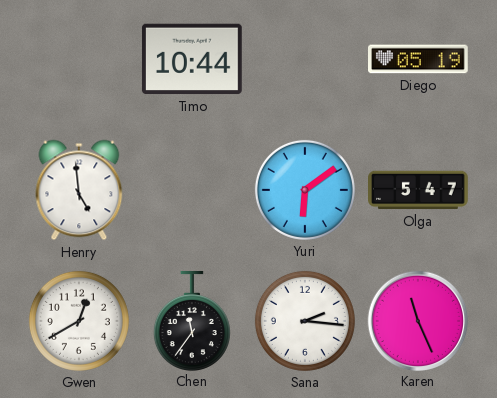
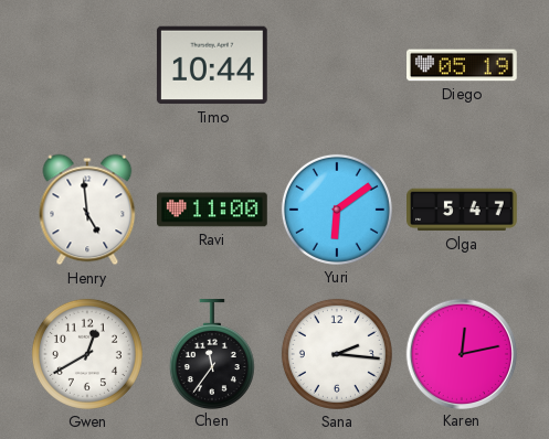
Ravi: none -> 11:00
Karen: 11:26 -> 12:13
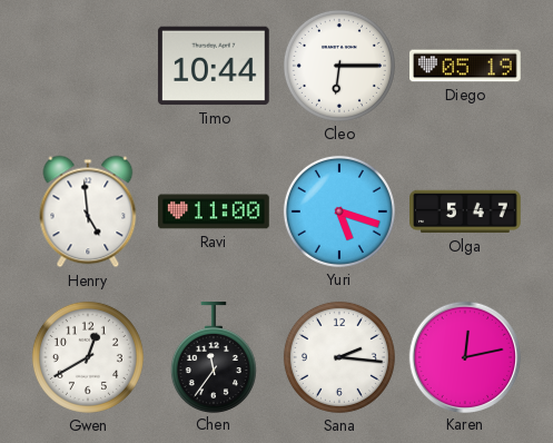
Cleo: none -> 6:15
Yuri: 6:09 -> 5:18
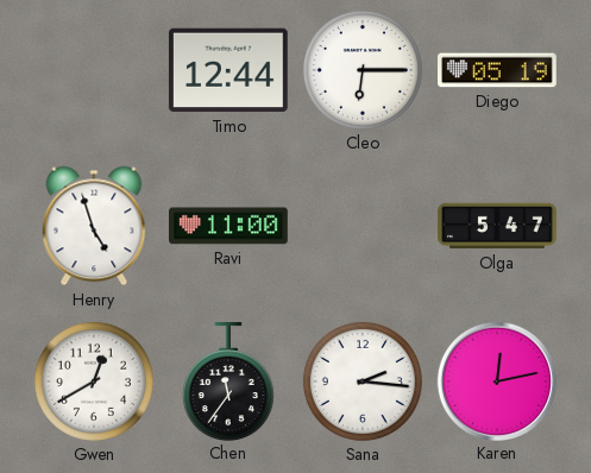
Timo: 10:44 -> 12:44
Henry: 4:59 -> 4:57
Yuri: 5:18 -> none
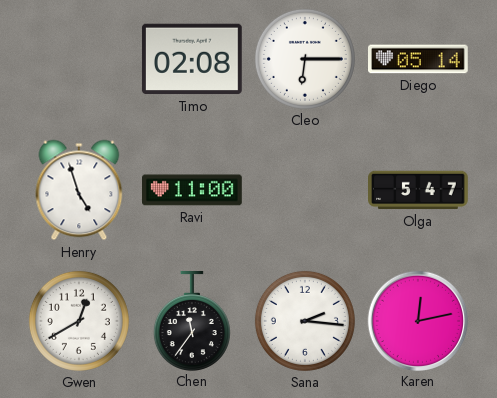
Timo: 12:44 -> 02:08
Diego: 05:19 -> 05:14
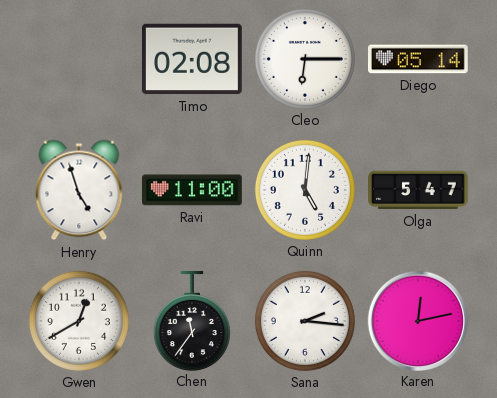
Quinn: none -> 5:01
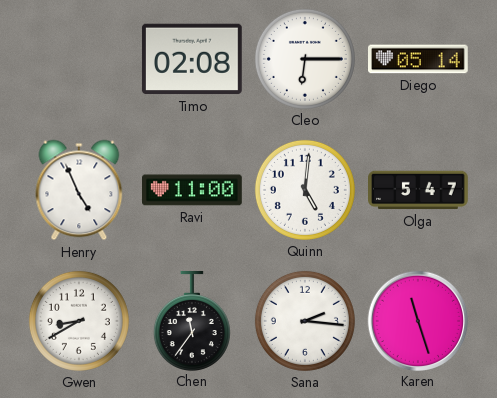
Henry: 4:57 -> 4:56
Gwen: 12:40 -> 8:40
Karen: 12:13 -> 11:27
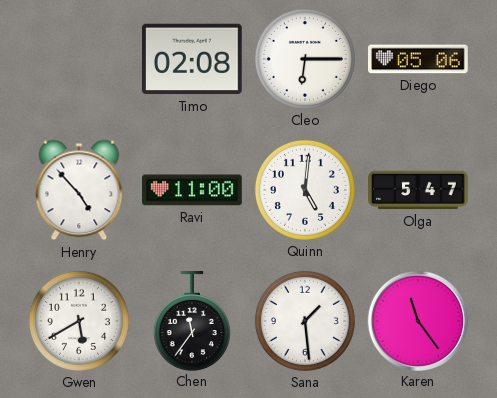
Diego: 05:14 -> 05:06
Henry: 4:56 -> 4:53
Gwen: 8:40 -> 5:40
Sana: 2:16 -> 1:29
Karen: 11:27 -> 11:24
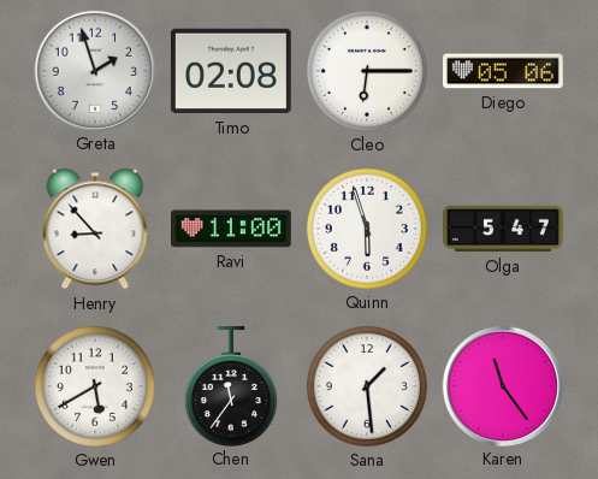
Greta: none -> 1:57
Henry: 4:53 -> 8:53
Quinn: 5:01 -> 5:57
